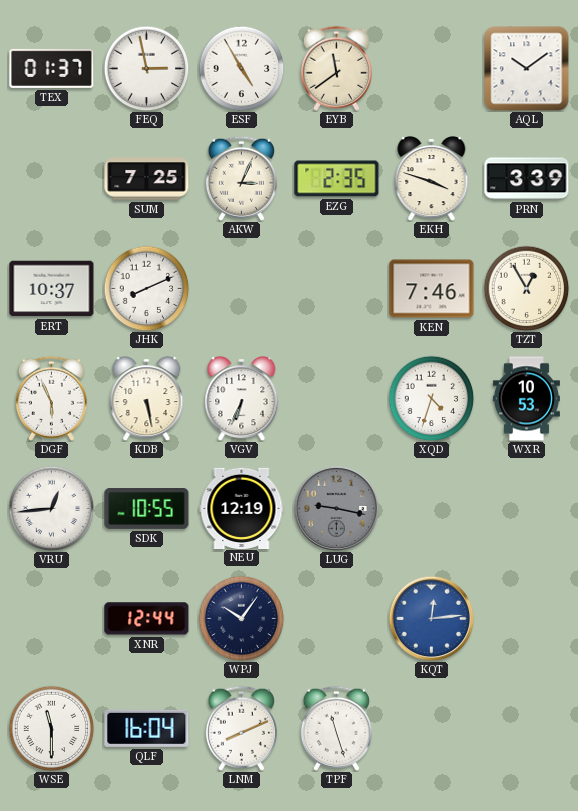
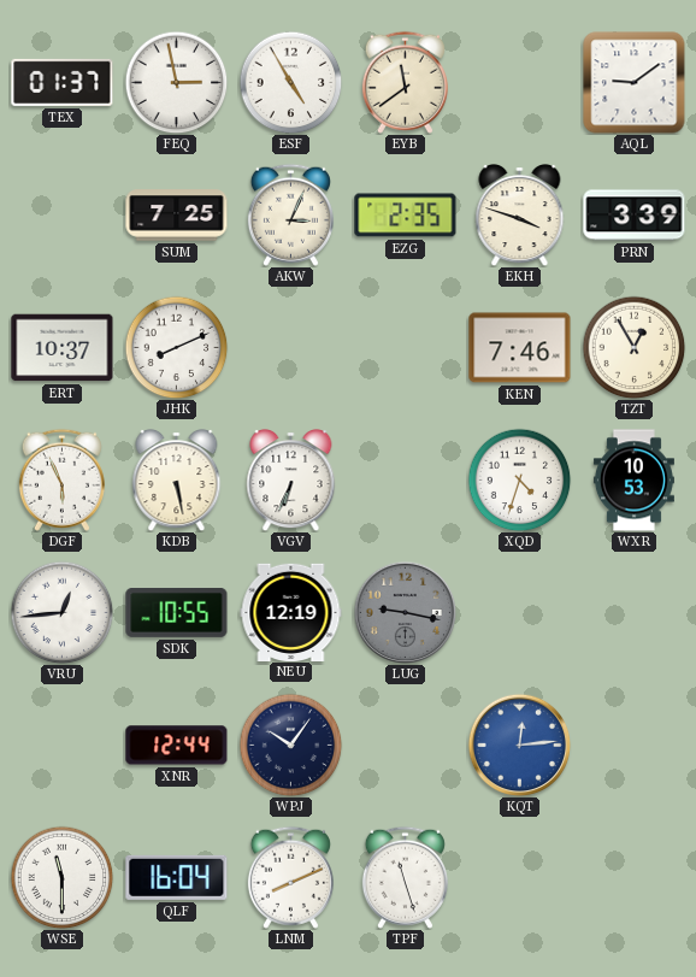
AQL: 10:09 -> 9:09
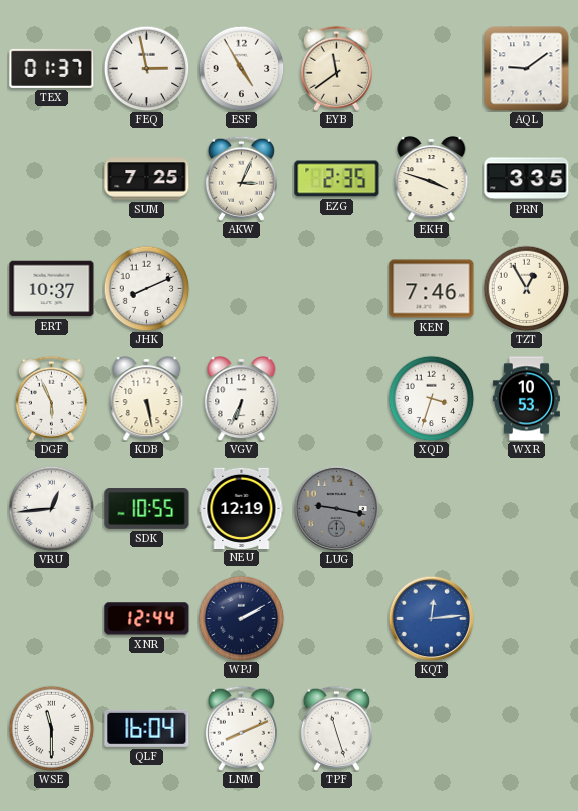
PRN: 3:39 -> 3:35
XQD: 4:33 -> 3:33
WPJ: 10:06 -> 2:10
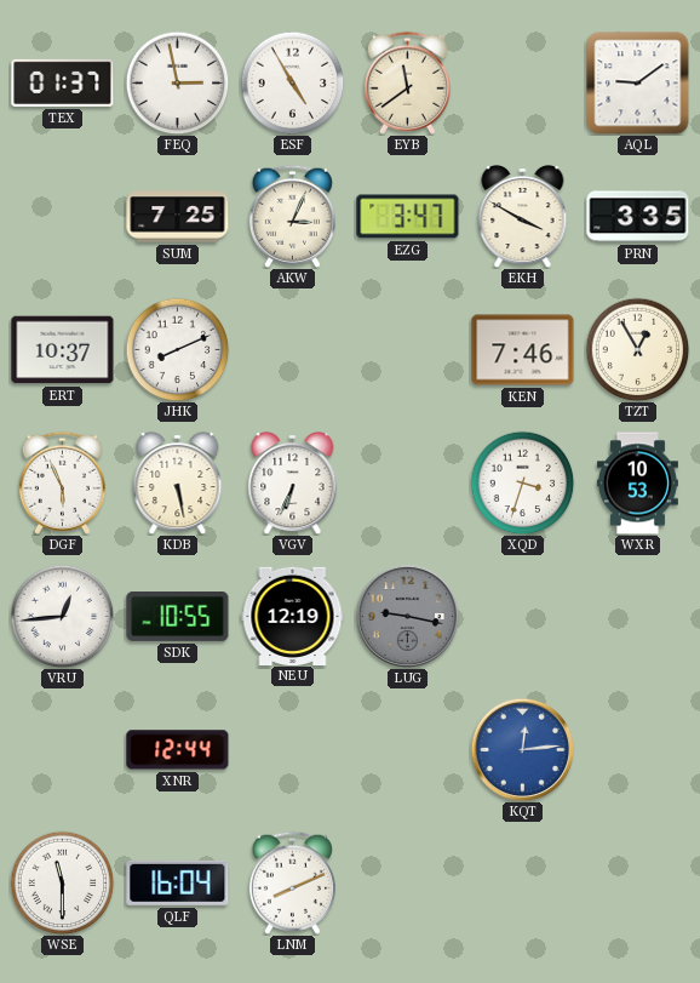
EZG: 2:35 -> 3:47
EKH: 3:48 -> 3:50
WPJ: 2:10 -> none
TPF: 11:27 -> none
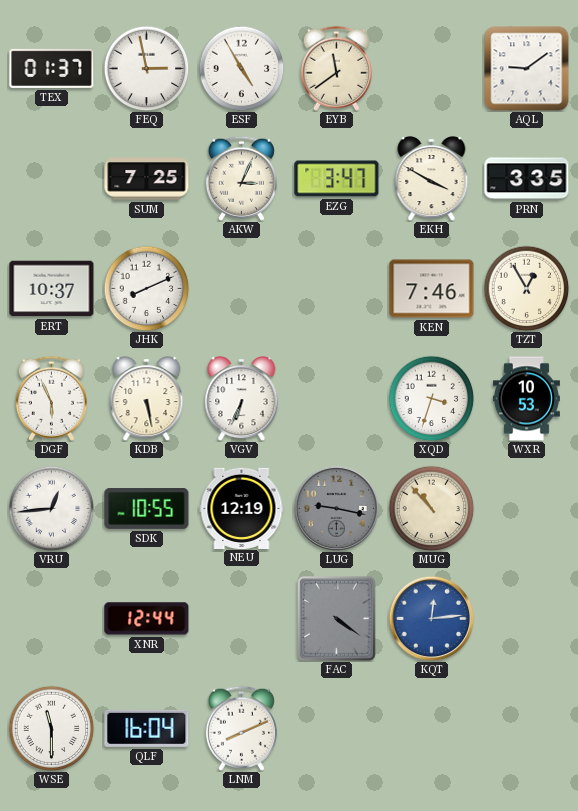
MUG: none -> 10:53
FAC: none -> 4:21
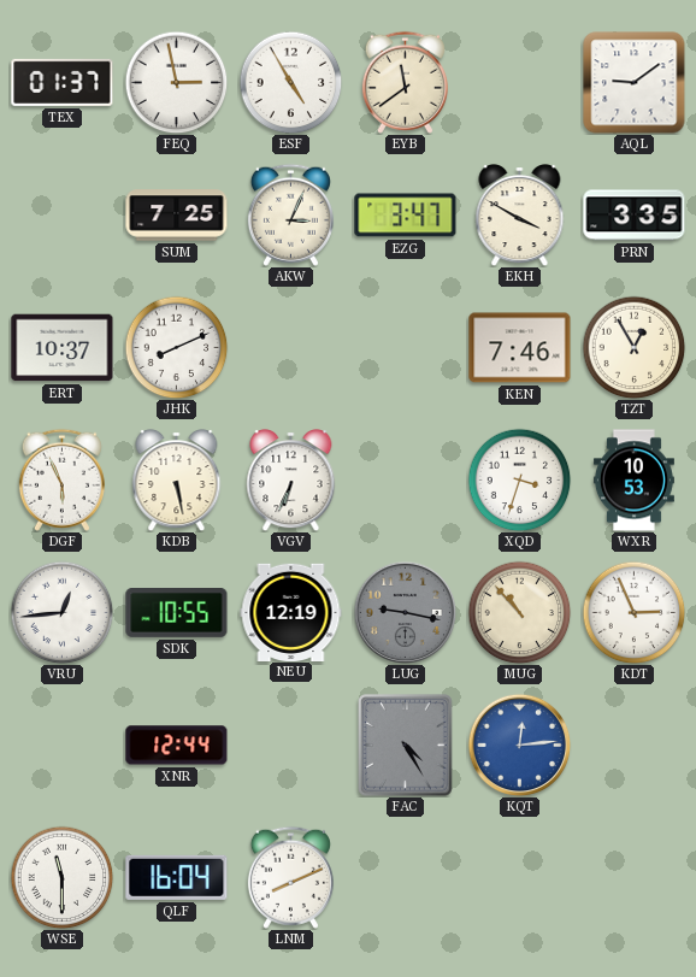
KDT: none -> 2:56
FAC: 4:21 -> 4:25
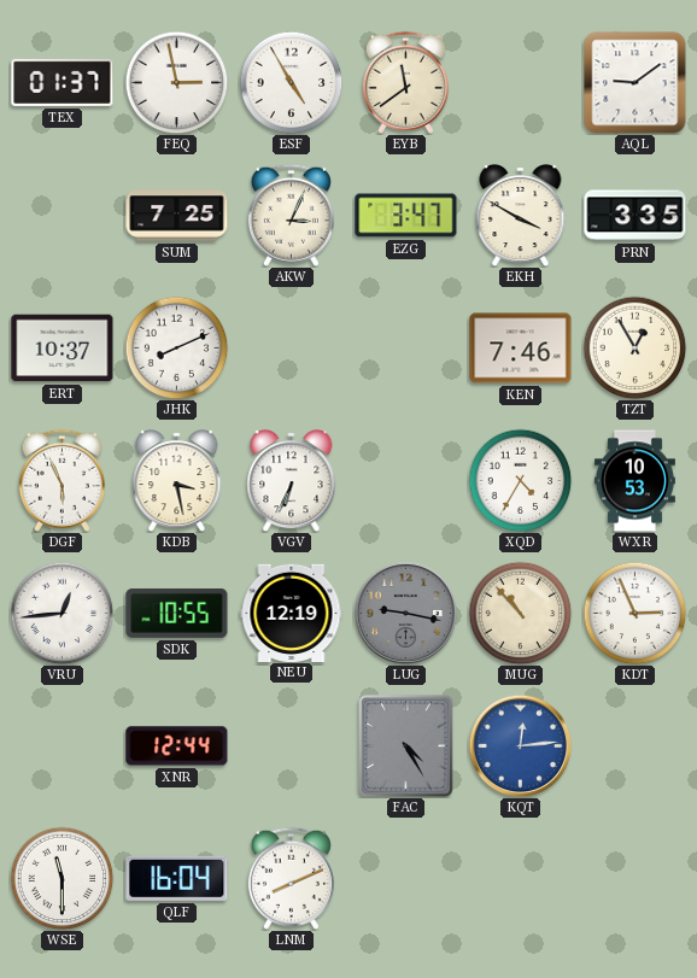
KDB: 5:28 -> 3:28
XQD: 3:33 -> 4:35
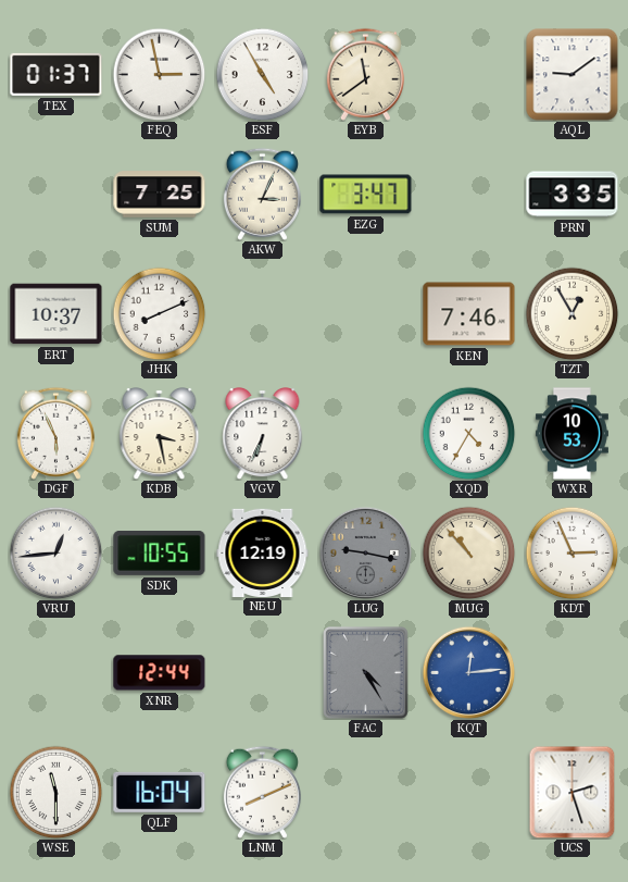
EKH: 3:50 -> none
UCS: none -> 2:27
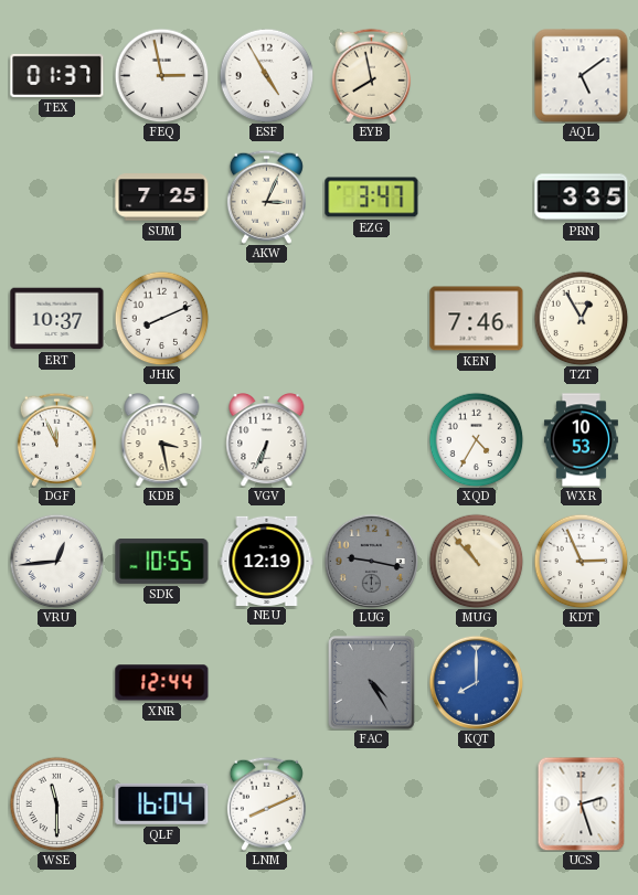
EYB: 11:39 -> 7:58
AQL: 9:09 -> 5:09
DGF: 5:56 -> 11:56
KQT: 12:14 -> 8:00
